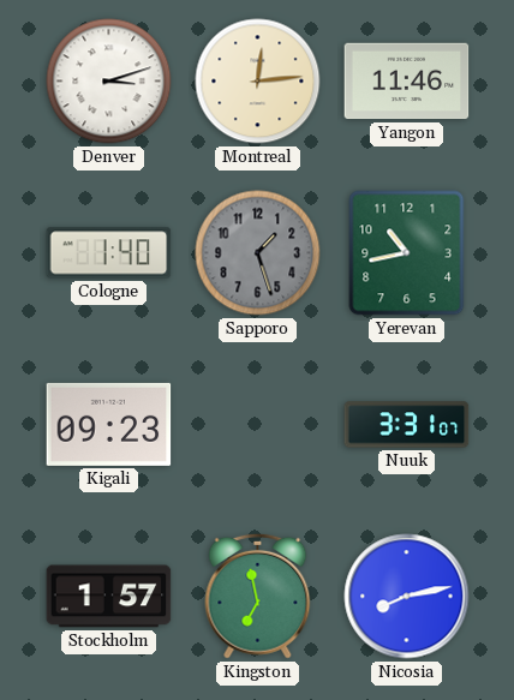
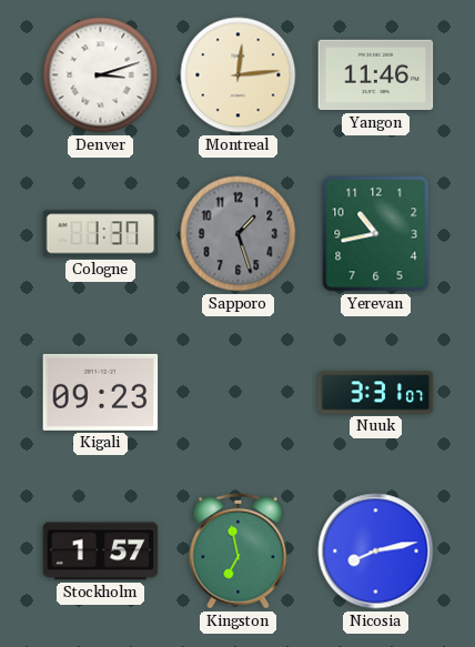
Cologne: 1:40 -> 1:37
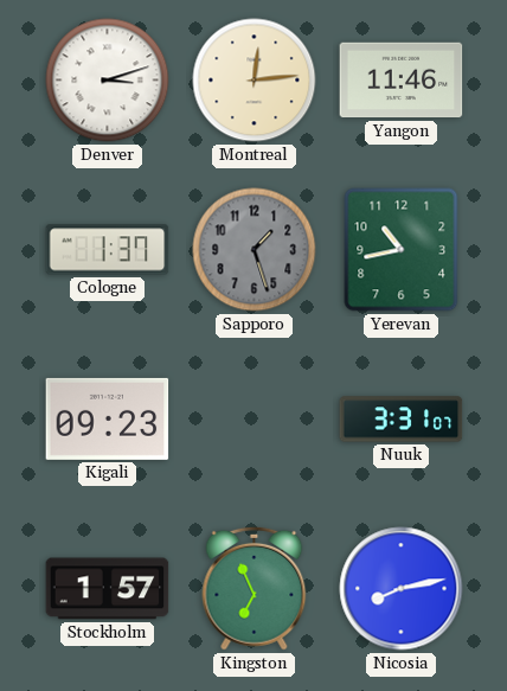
Kingston: 6:58 -> 6:56
